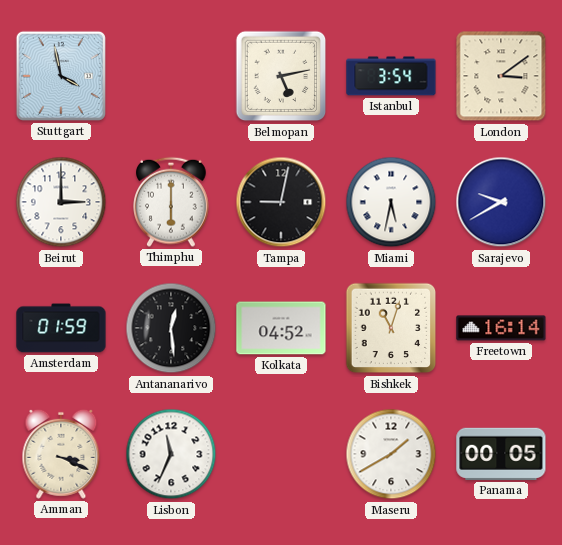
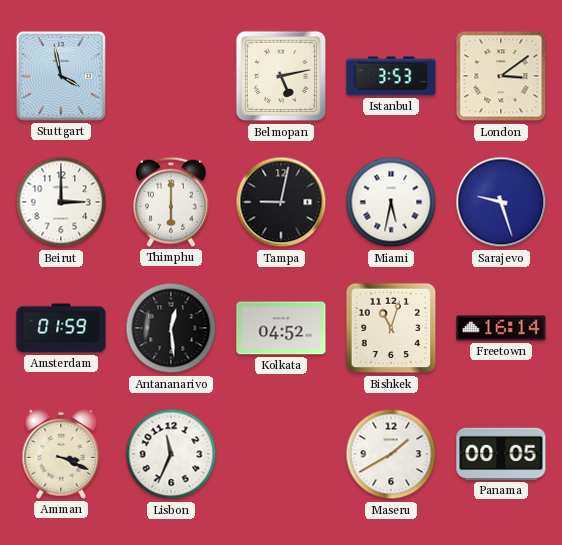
Istanbul: 3:54 -> 3:53
Sarajevo: 9:40 -> 9:27
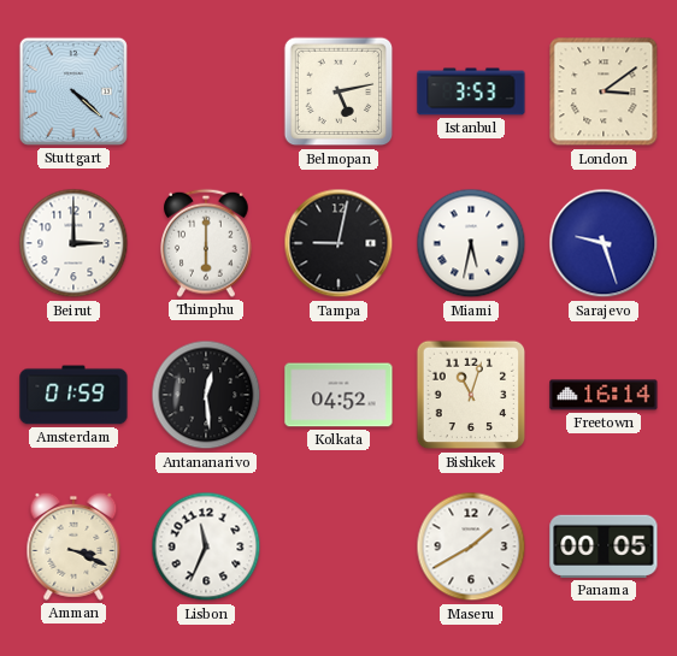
Stuttgart: 3:58 -> 4:22
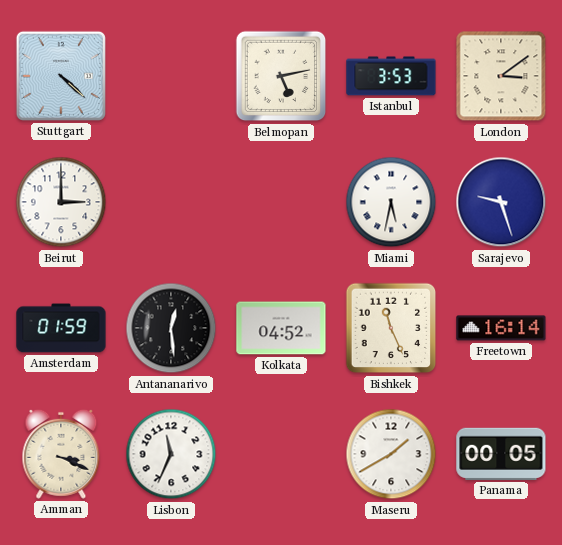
Thimphu: 6:00 -> none
Tampa: 9:02 -> none
Bishkek: 11:03 -> 11:26
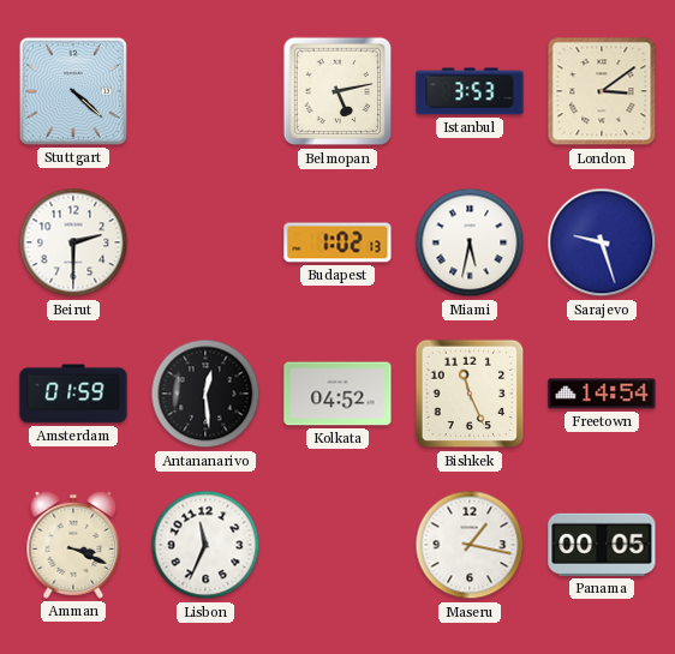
Beirut: 3:00 -> 2:30
Budapest: none -> 1:02
Freetown: 16:14 -> 14:54
Maseru: 1:40 -> 1:17
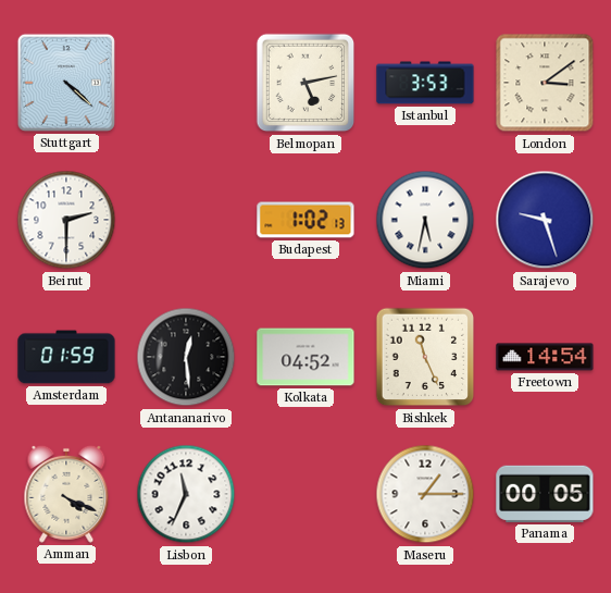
Amman: 3:19 -> 4:19
Maseru: 1:17 -> 1:15
